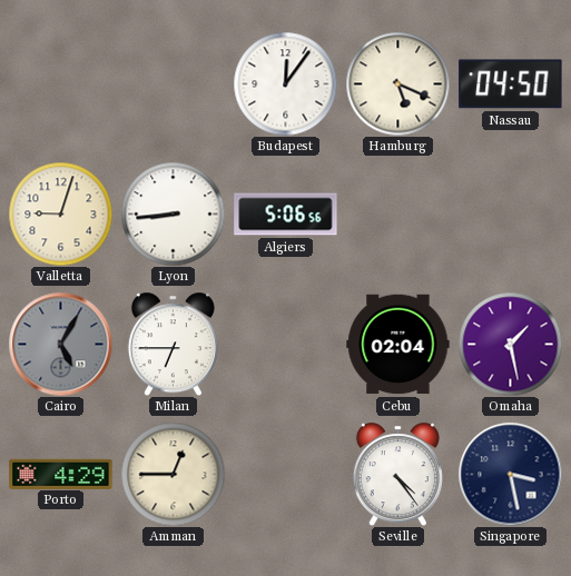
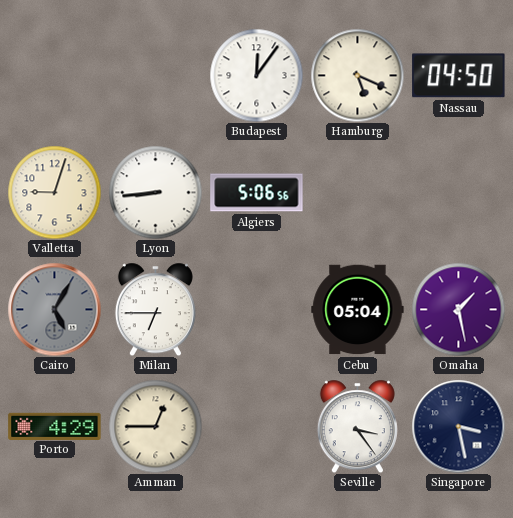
Cebu: 02:04 -> 05:04
Seville: 4:24 -> 3:24
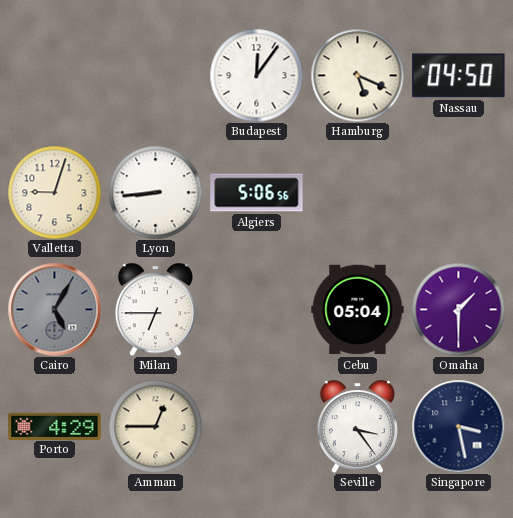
Omaha: 1:28 -> 1:30
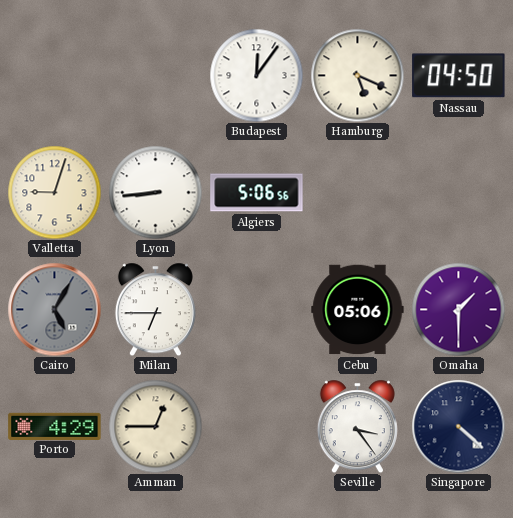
Cebu: 05:04 -> 05:06
Singapore: 3:28 -> 4:22
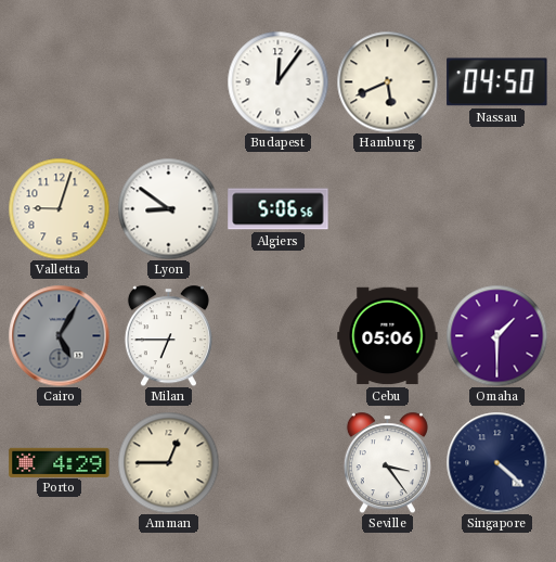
Hamburg: 5:19 -> 5:41
Lyon: 8:44 -> 8:51
